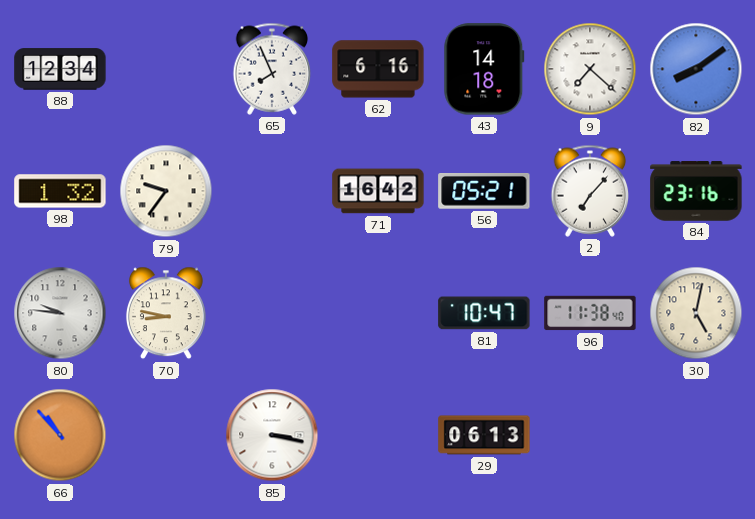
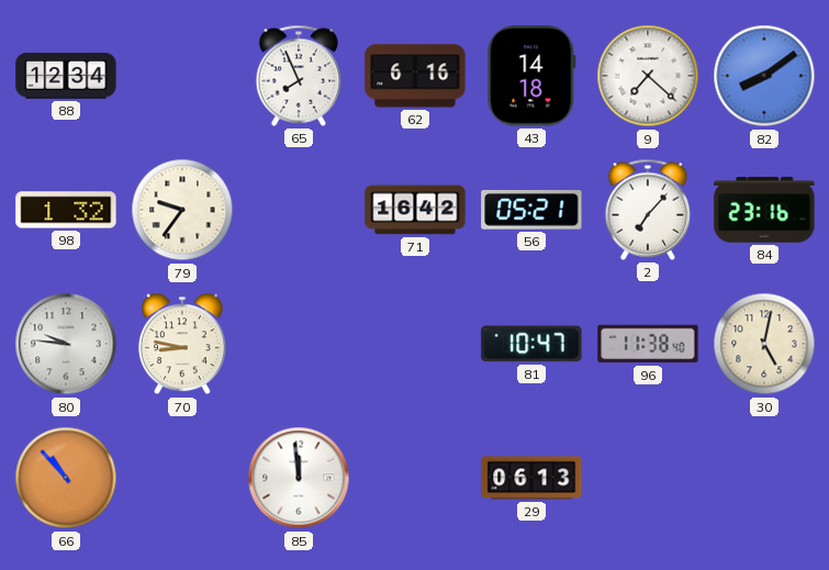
85: 3:17 -> 11:59
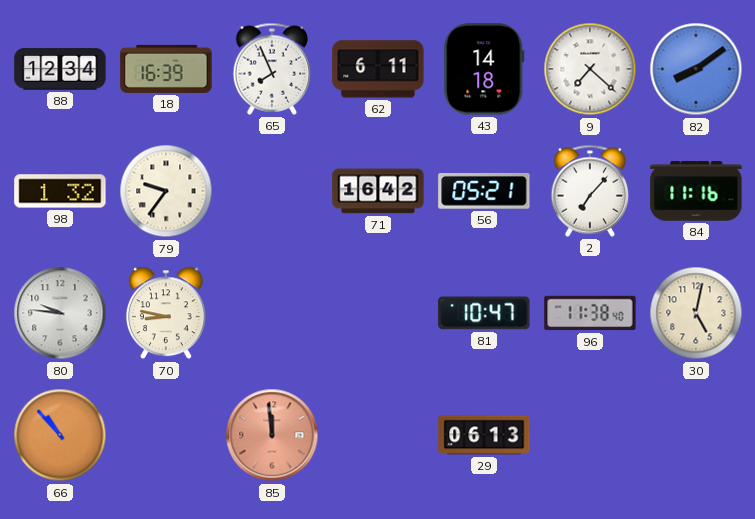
18: none -> 16:39
62: 6:16 -> 6:11
84: 23:16 -> 11:16
85 dial: white -> salmon
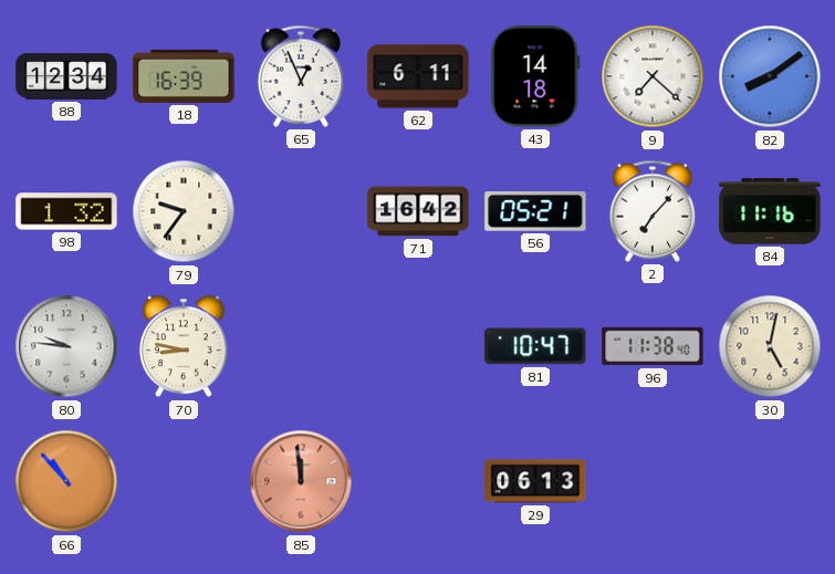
65: 7:56 -> 12:56
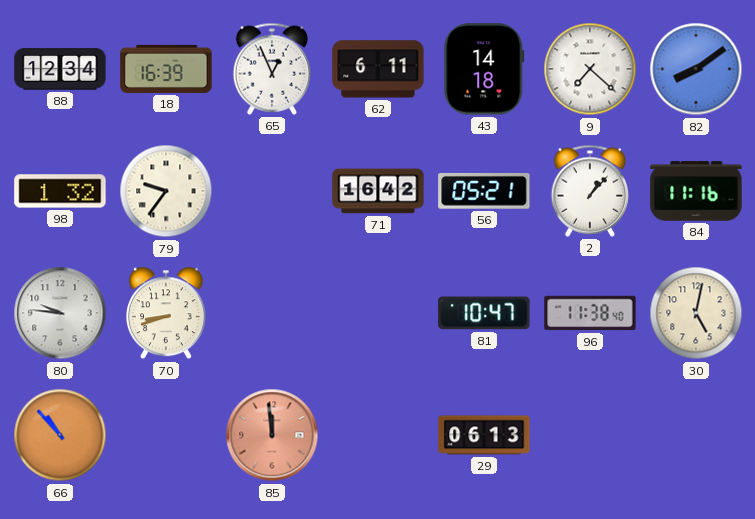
2: 7:07 -> 1:07
70: 8:47 -> 8:42
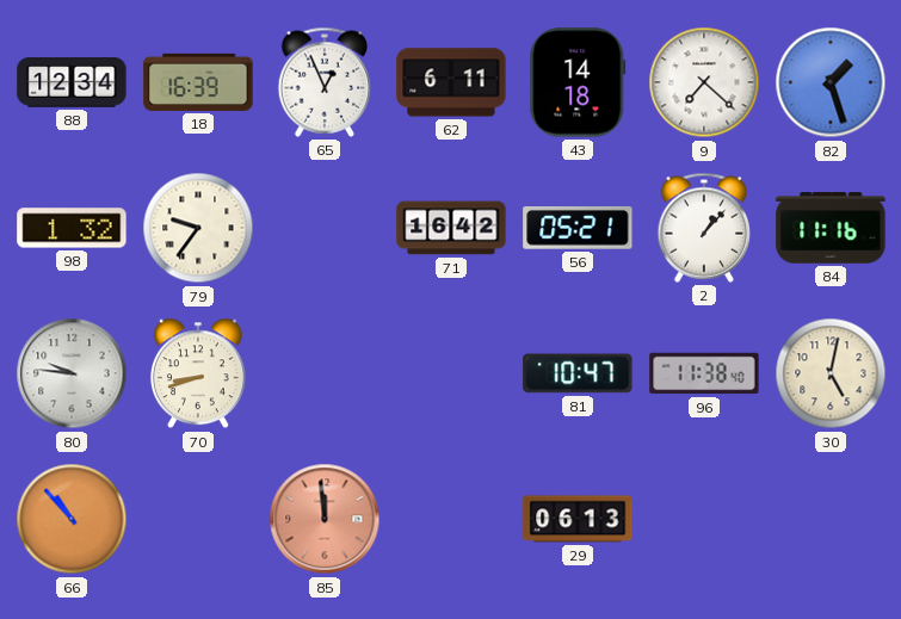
82: 8:09 -> 1:27
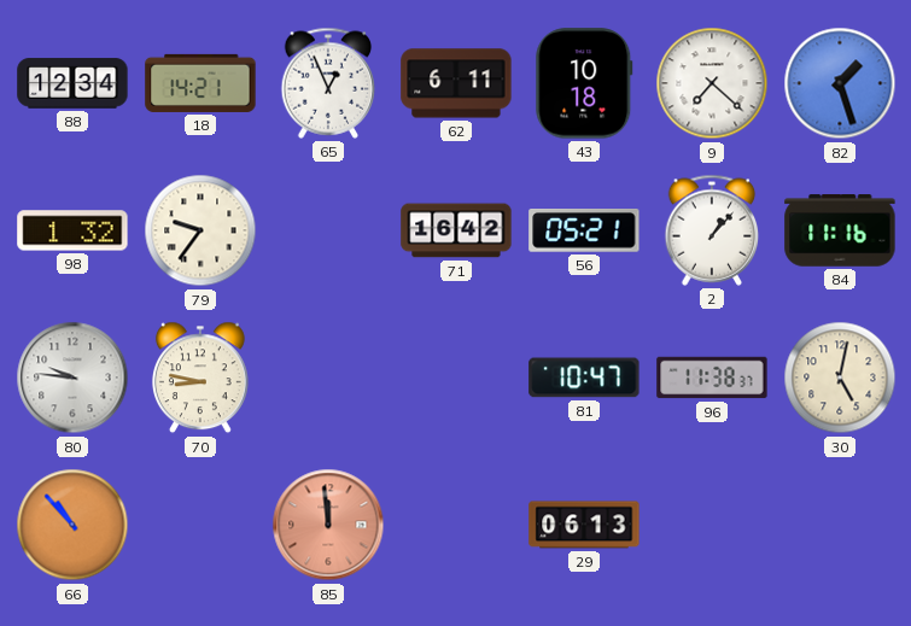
18: 16:39 -> 14:21
43: 14:18 -> 10:18
70: 8:42 -> 8:47
96: 11:38:40 -> 11:38:37
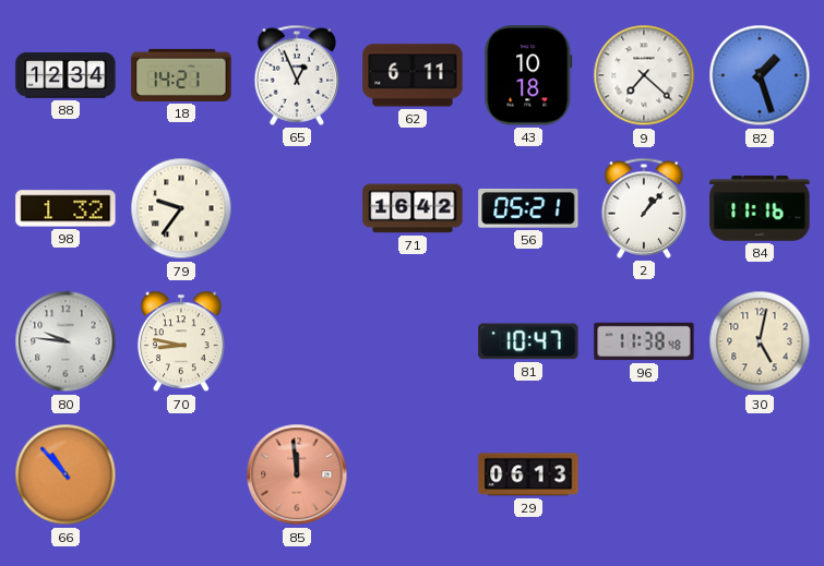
96: 11:38:37 -> 11:38:48
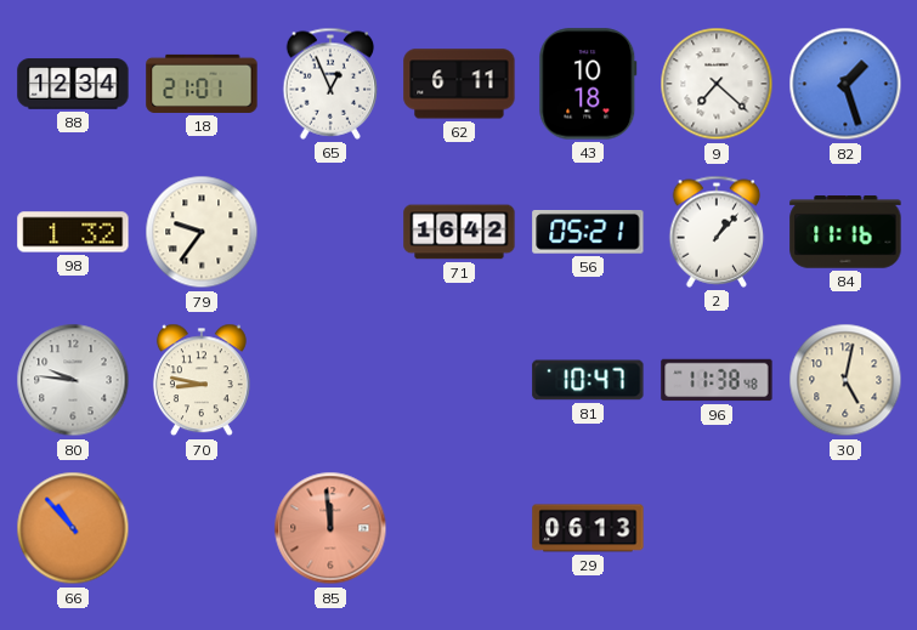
18: 14:21 -> 21:01
